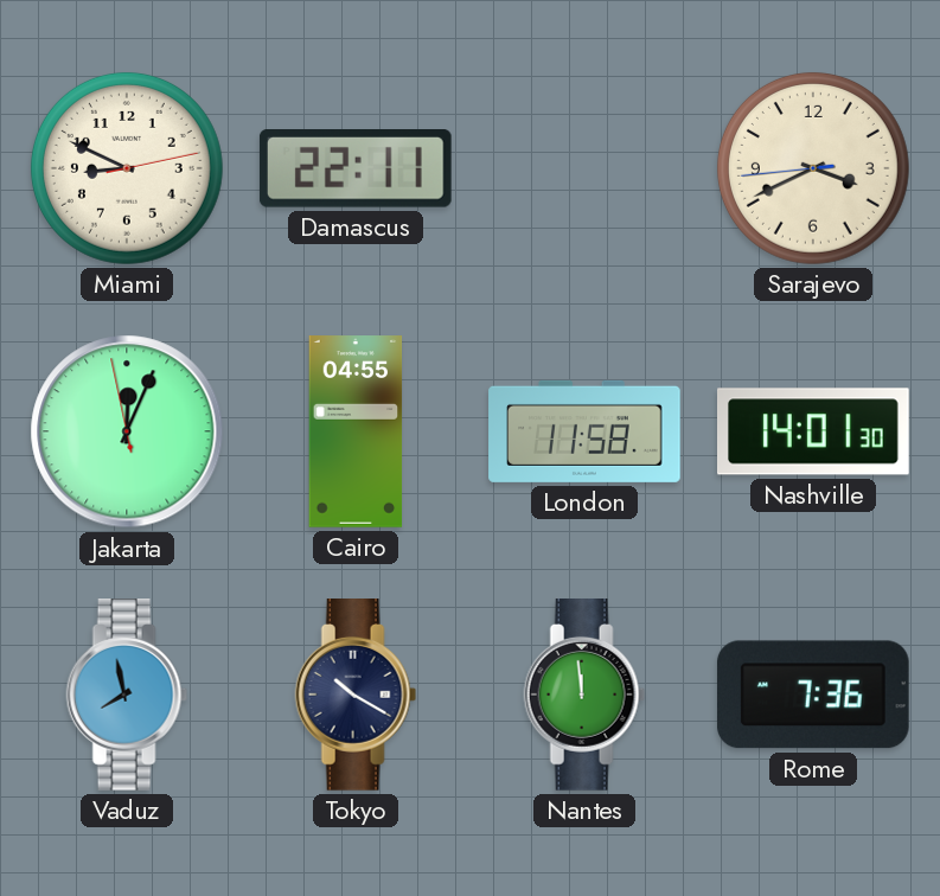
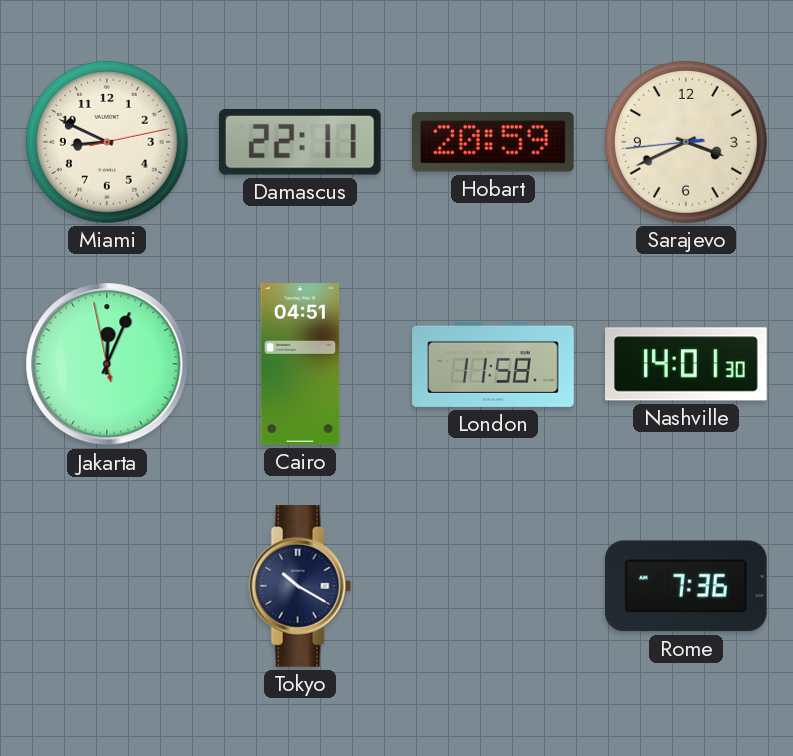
Hobart: none -> 20:59
Cairo: 04:55 -> 04:51
Vaduz: 7:58 -> none
Nantes: 11:59 -> none
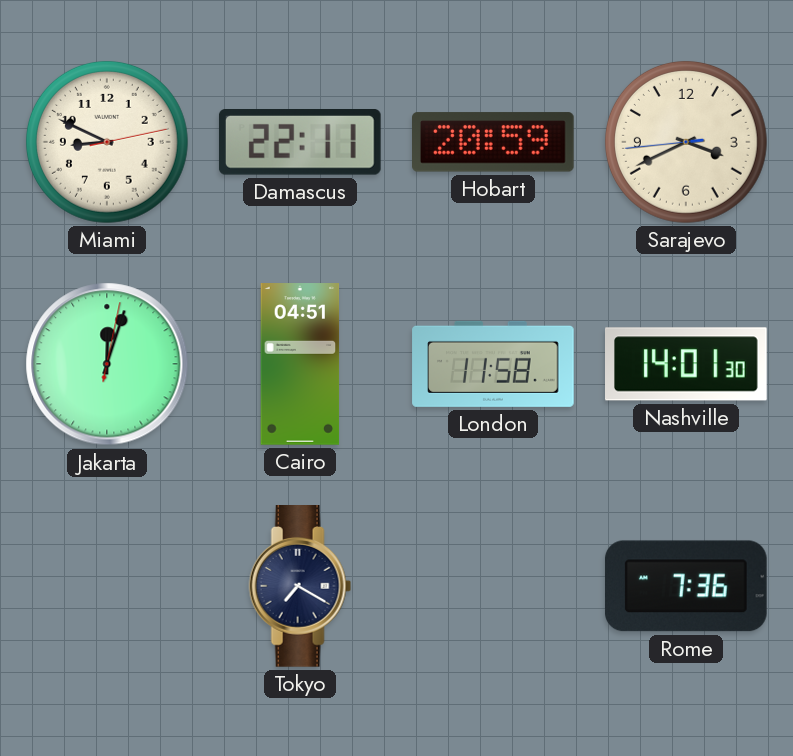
Jakarta: 12:03:58 -> 12:03:02
Tokyo: 10:20 -> 7:20
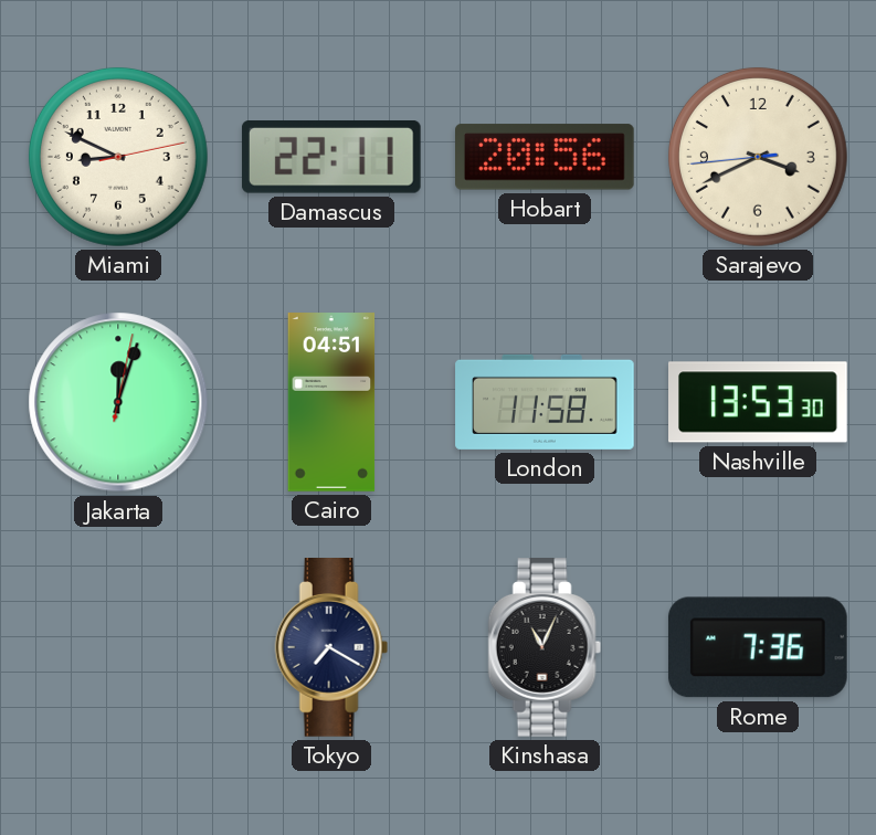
Hobart: 20:59 -> 20:56
Nashville: 14:01 -> 13:53
Kinshasa: none -> 11:04
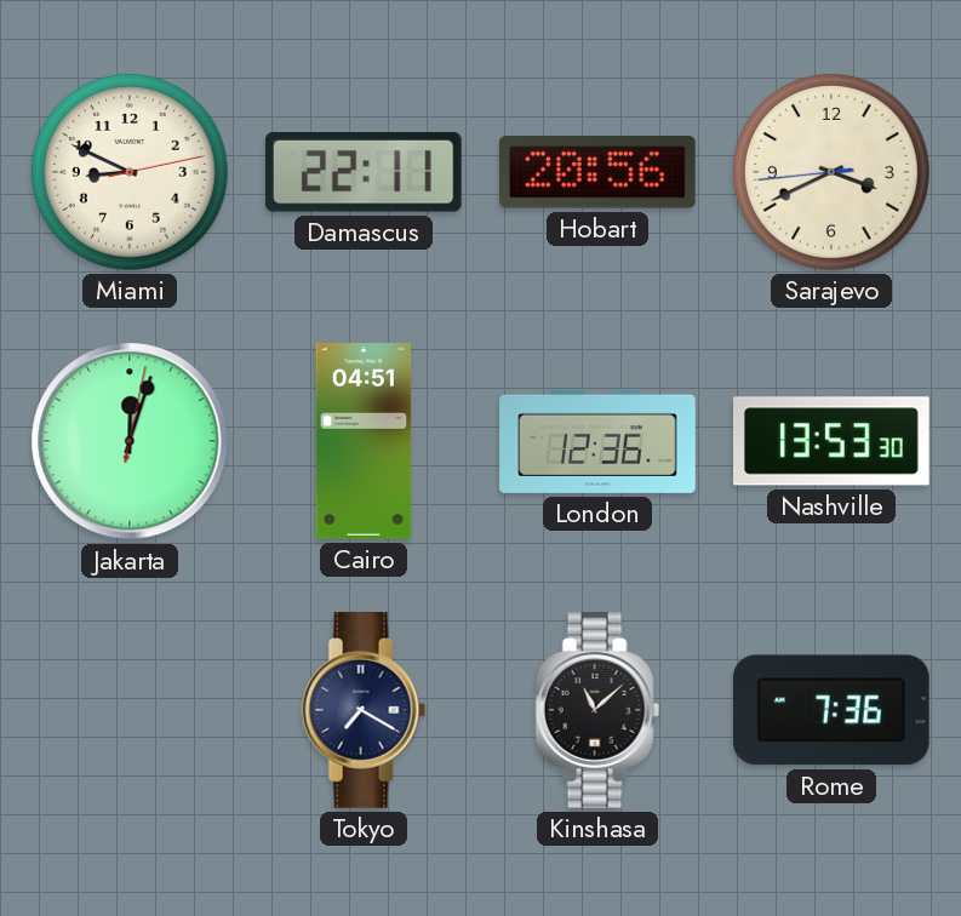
London: 11:58 -> 12:36
Kinshasa: 11:04 -> 11:08
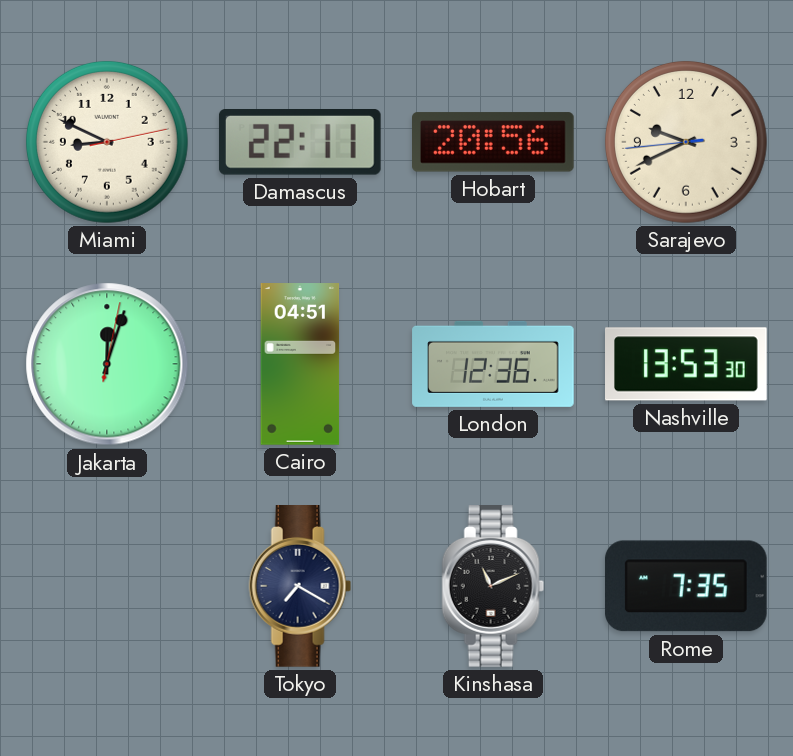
Sarajevo: 3:40 -> 9:40
Kinshasa: 11:08 -> 11:11
Rome: 7:36 -> 7:35
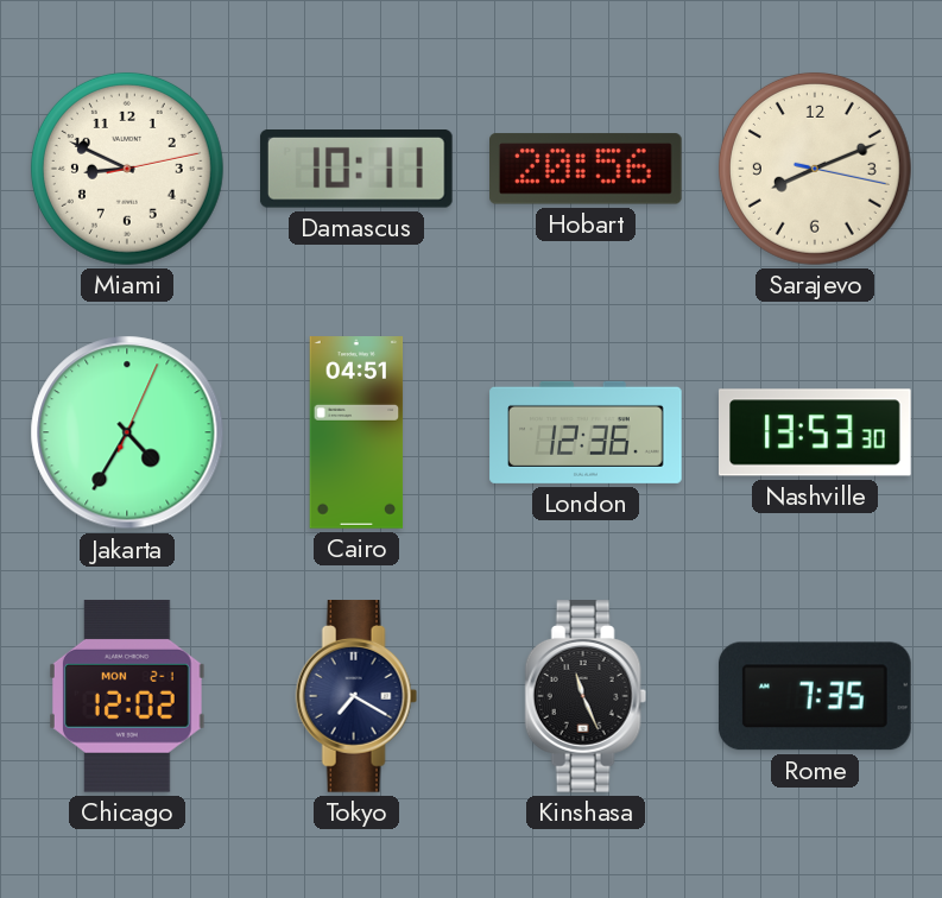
Damascus: 22:11 -> 10:11
Sarajevo: 9:40 -> 8:11
Jakarta: 12:03 -> 4:35
Chicago: none -> 12:02
Kinshasa: 11:11 -> 11:26
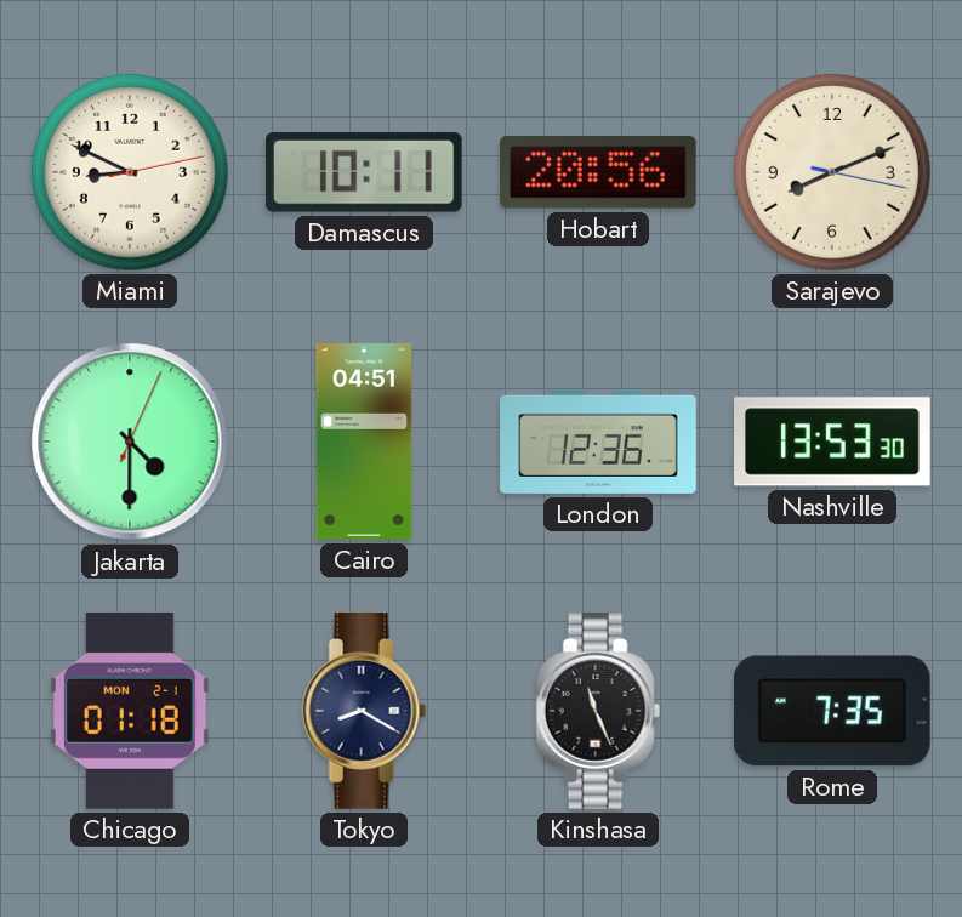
Jakarta: 4:35 -> 4:30
Chicago: 12:02 -> 01:18
Tokyo: 7:20 -> 8:20
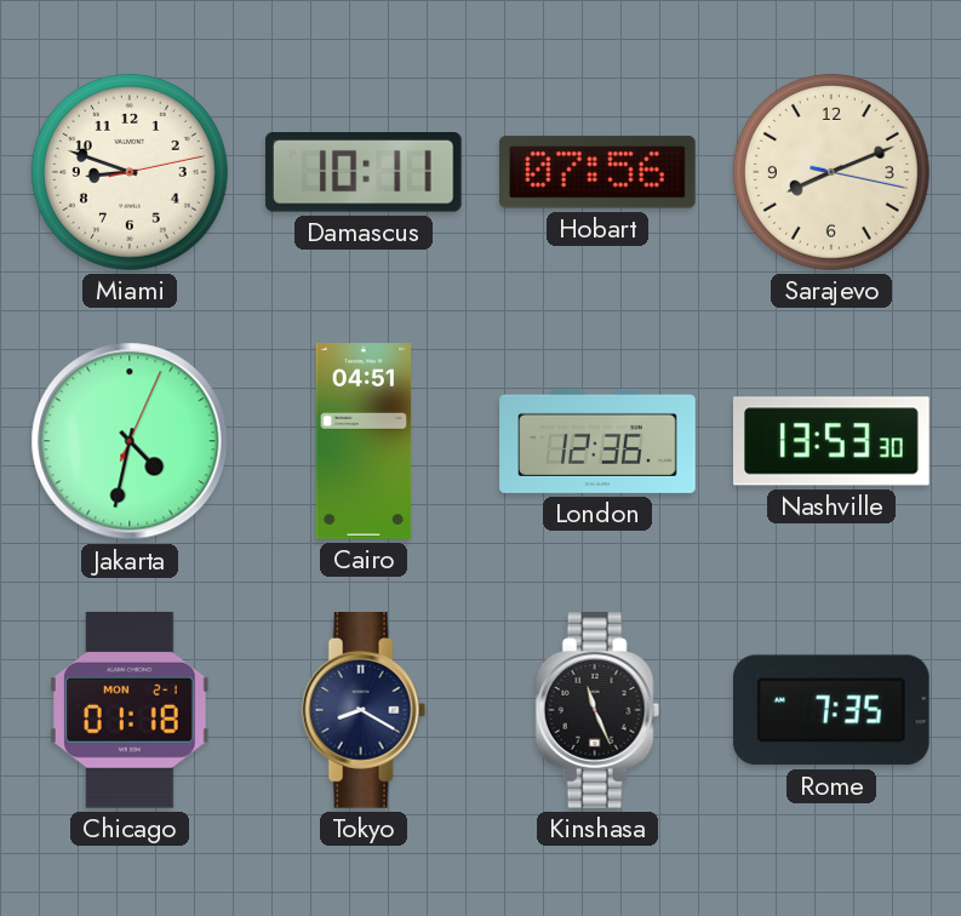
Miami: 8:49 -> 8:48
Hobart: 20:56 -> 07:56
Jakarta: 4:30 -> 4:32
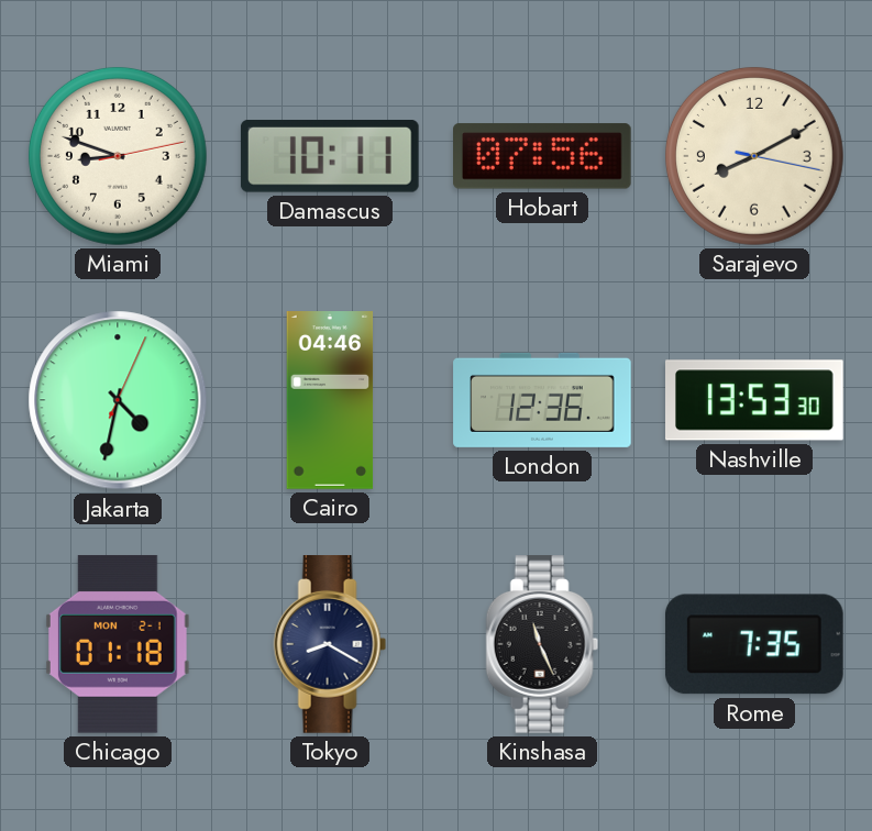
Sarajevo: 8:11 -> 8:10
Cairo: 04:51 -> 04:46
